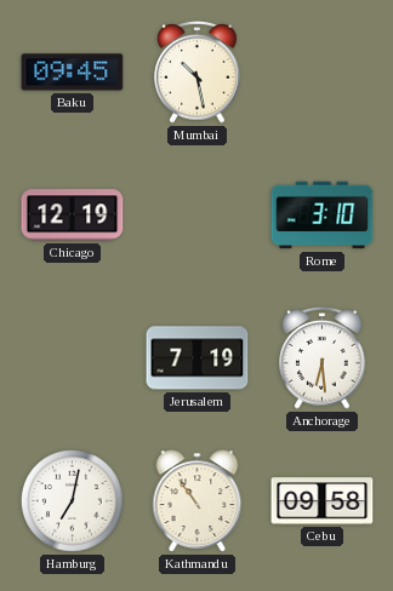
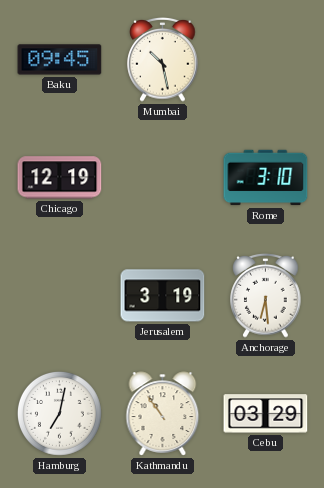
Jerusalem: 7:19 -> 3:19
Cebu: 09:58 -> 03:29
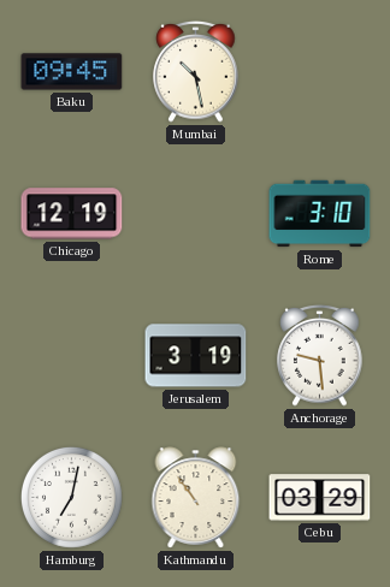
Anchorage: 6:29 -> 9:29
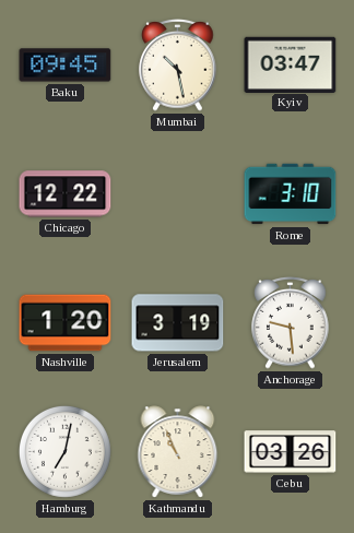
Kyiv: none -> 03:47
Chicago: 12:19 -> 12:22
Nashville: none -> 1:20
Kathmandu: 10:54 -> 10:56
Cebu: 03:29 -> 03:26
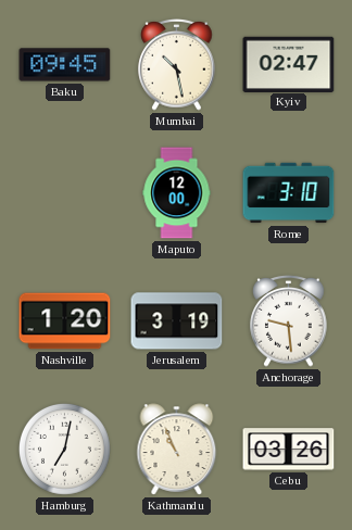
Kyiv: 03:47 -> 02:47
Chicago: 12:22 -> none
Maputo: none -> 12:00
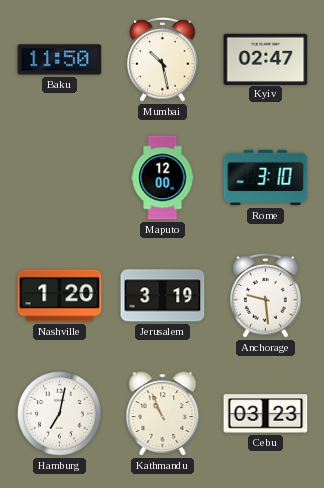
Baku: 09:45 -> 11:50
Cebu: 03:26 -> 03:23
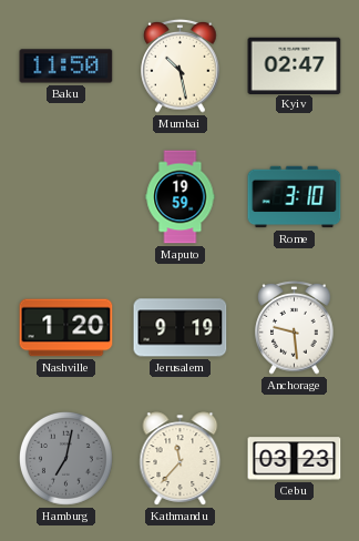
Maputo: 12:00 -> 19:59
Jerusalem: 3:19 -> 9:19
Hamburg dial: white -> grey
Kathmandu: 10:56 -> 11:37
